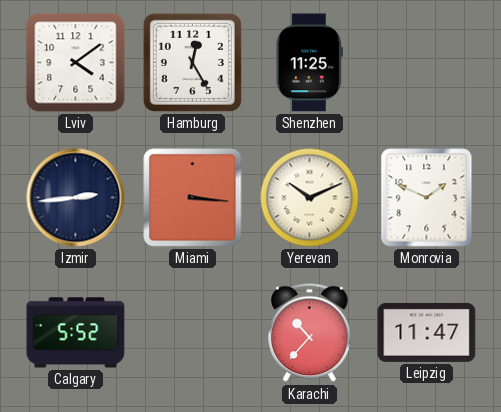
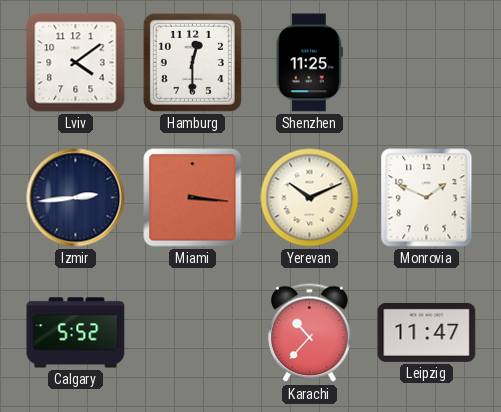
Hamburg: 12:25 -> 12:30
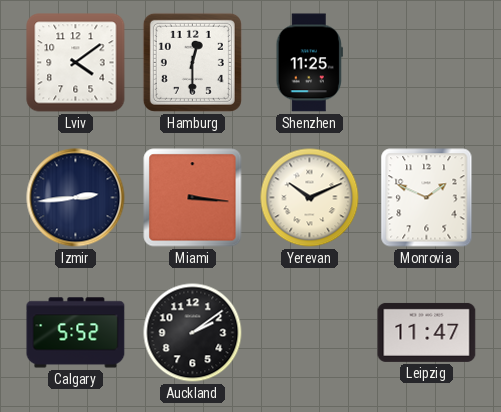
Auckland: none -> 2:09
Karachi: 10:37 -> none
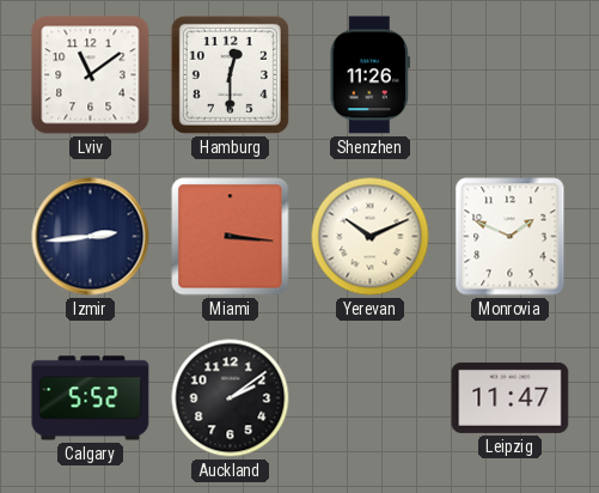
Lviv: 4:09 -> 11:09
Shenzhen: 11:25 -> 11:26
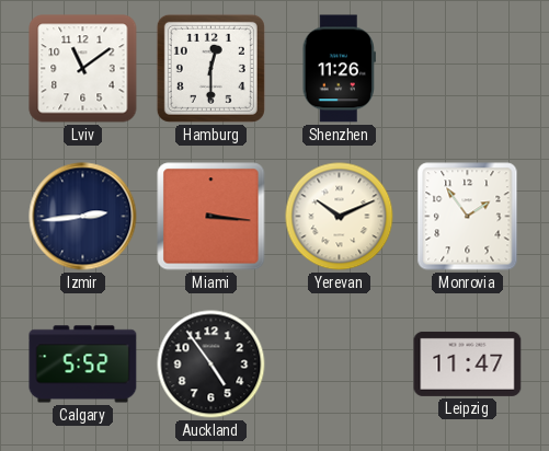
Monrovia: 1:49 -> 1:54
Auckland: 2:09 -> 4:54
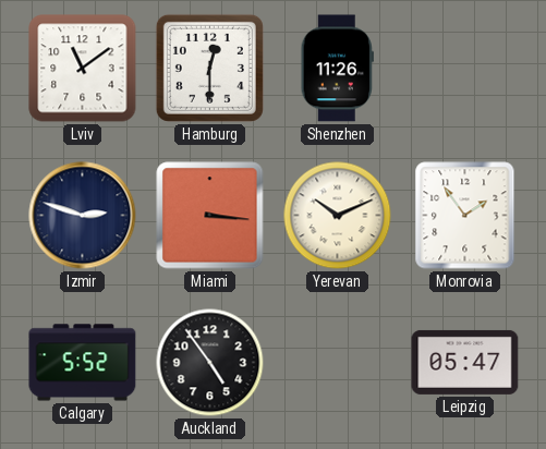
Izmir: 2:44 -> 2:48
Leipzig: 11:47 -> 05:47
